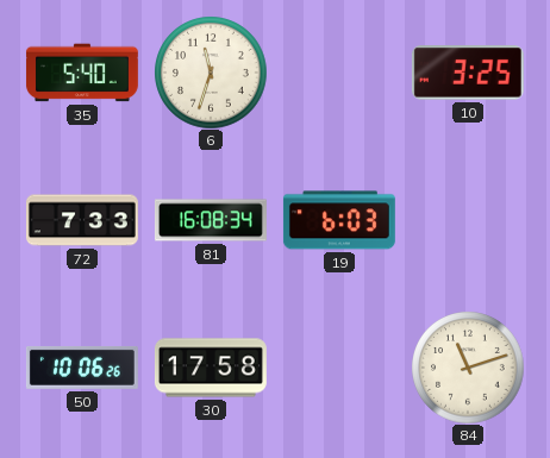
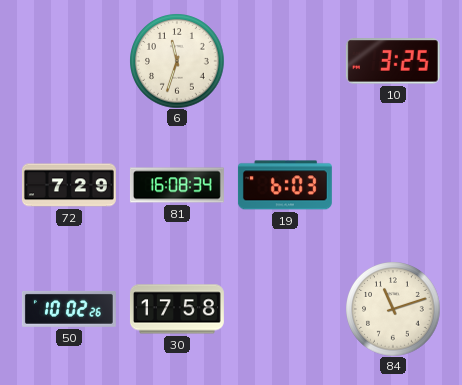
35: 5:40 -> none
72: 7:33 -> 7:29
50: 10:06 -> 10:02
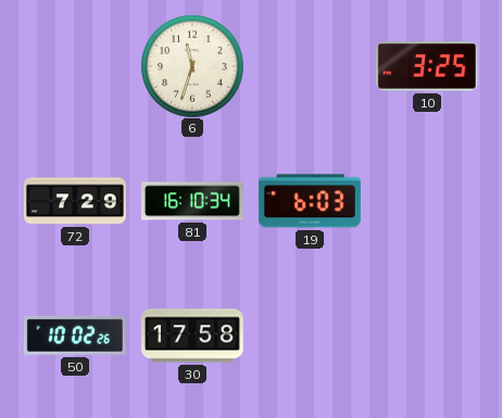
81: 16:08 -> 16:10
84: 11:12 -> none
